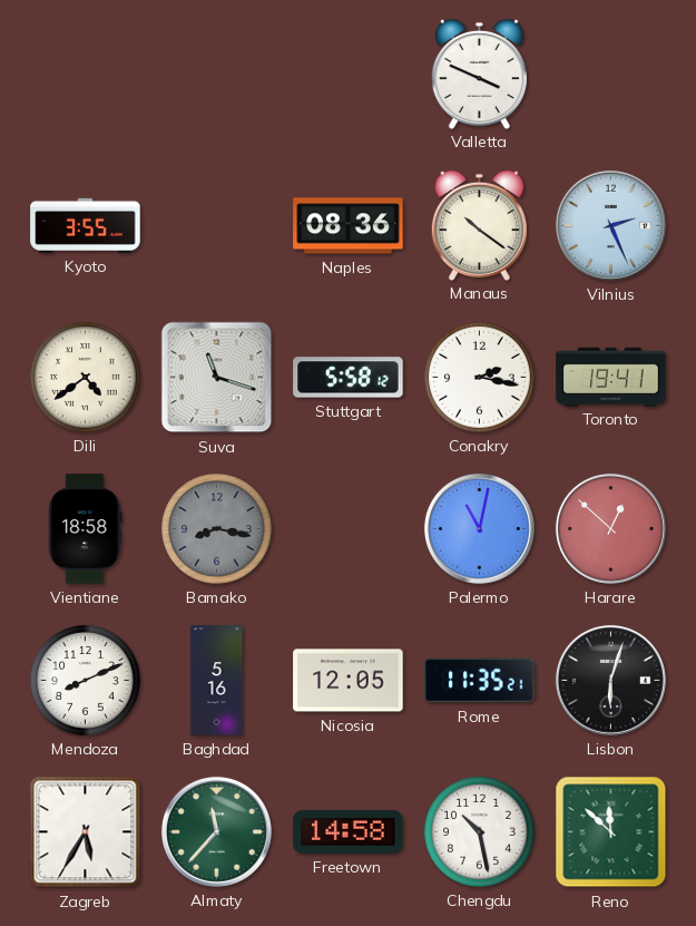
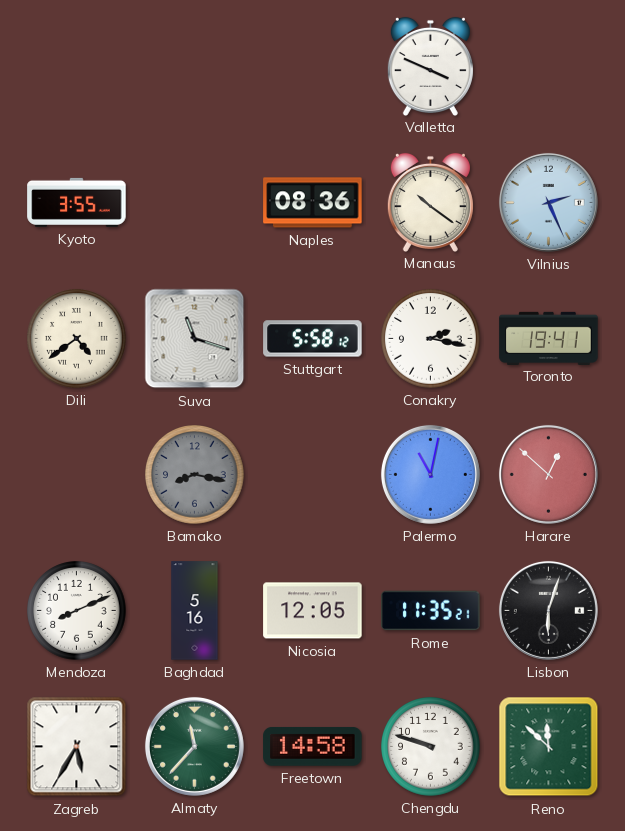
Vientiane: 18:58 -> none
Chengdu: 10:28 -> 9:48
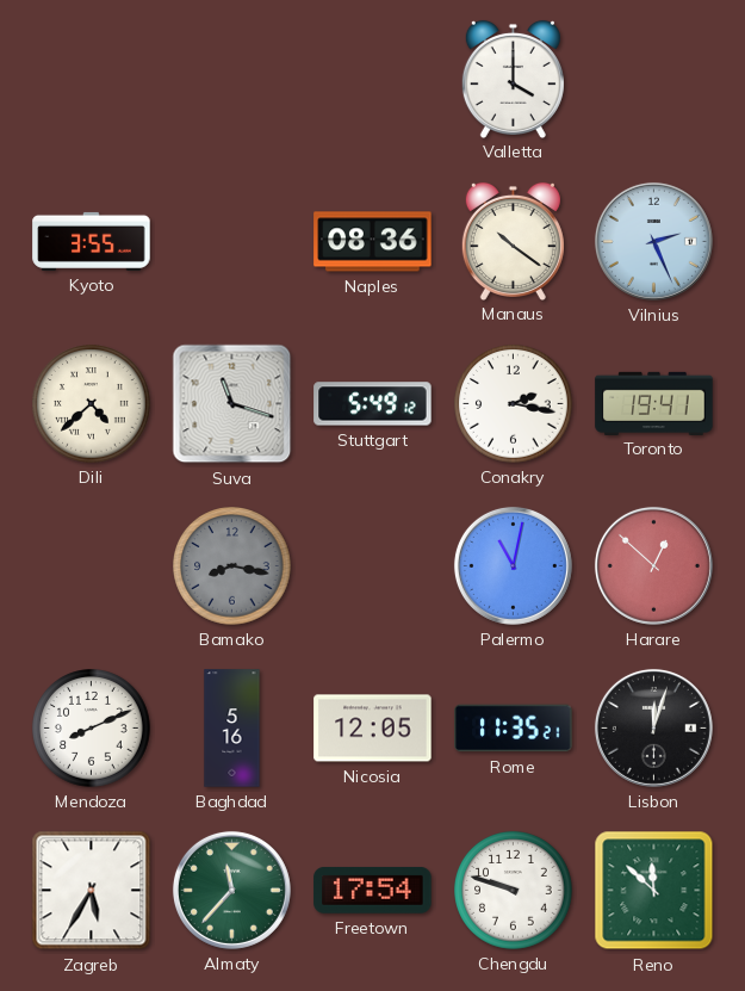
Valletta: 3:49 -> 4:00
Dili: 4:39 -> 4:38
Stuttgart: 5:58 -> 5:49
Lisbon: 6:03 -> 12:03
Freetown: 14:58 -> 17:54
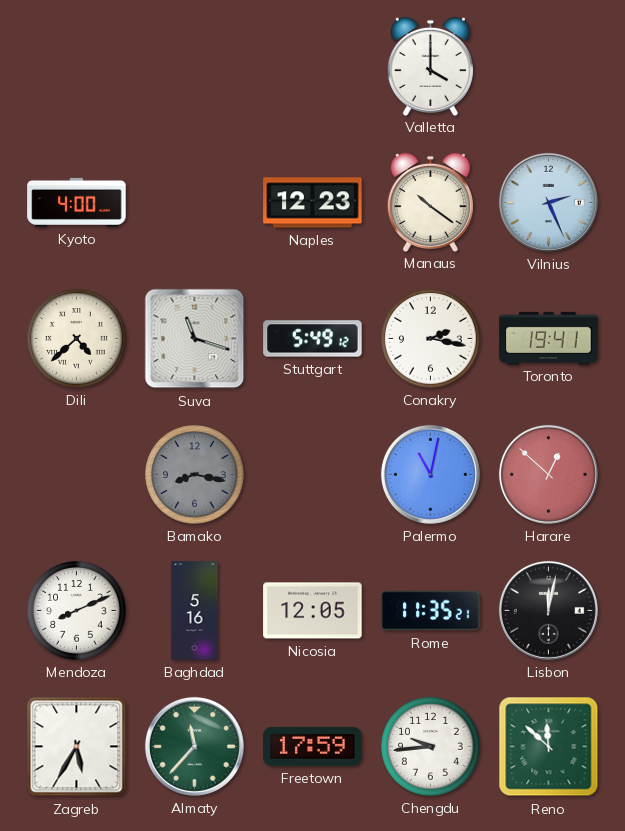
Kyoto: 3:55 -> 4:00
Naples: 08:36 -> 12:23
Lisbon: 12:03 -> 12:02
Freetown: 17:54 -> 17:59
Chengdu: 9:48 -> 9:44
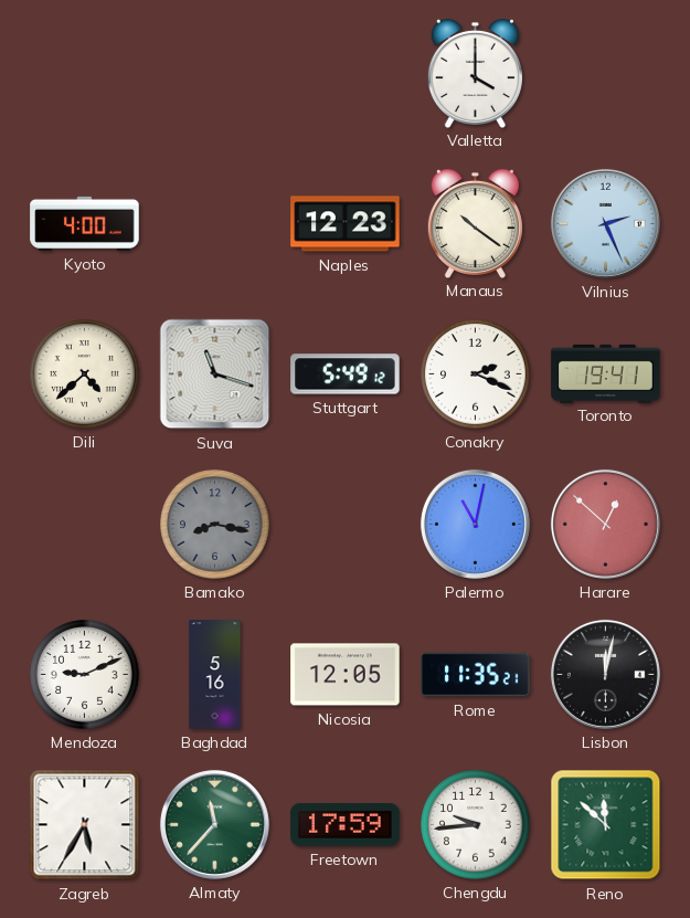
Conakry: 2:17 -> 2:19
Mendoza: 8:11 -> 9:11
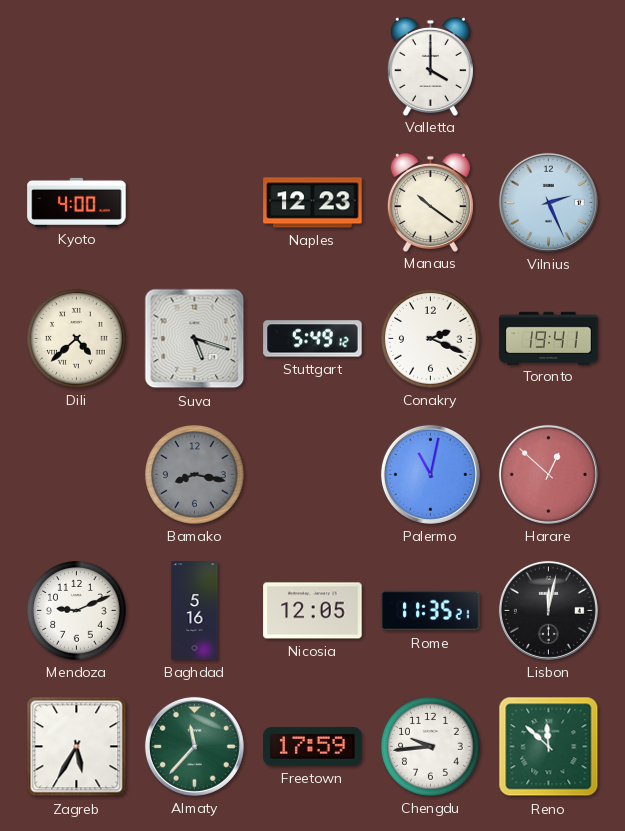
Suva: 11:18 -> 5:18
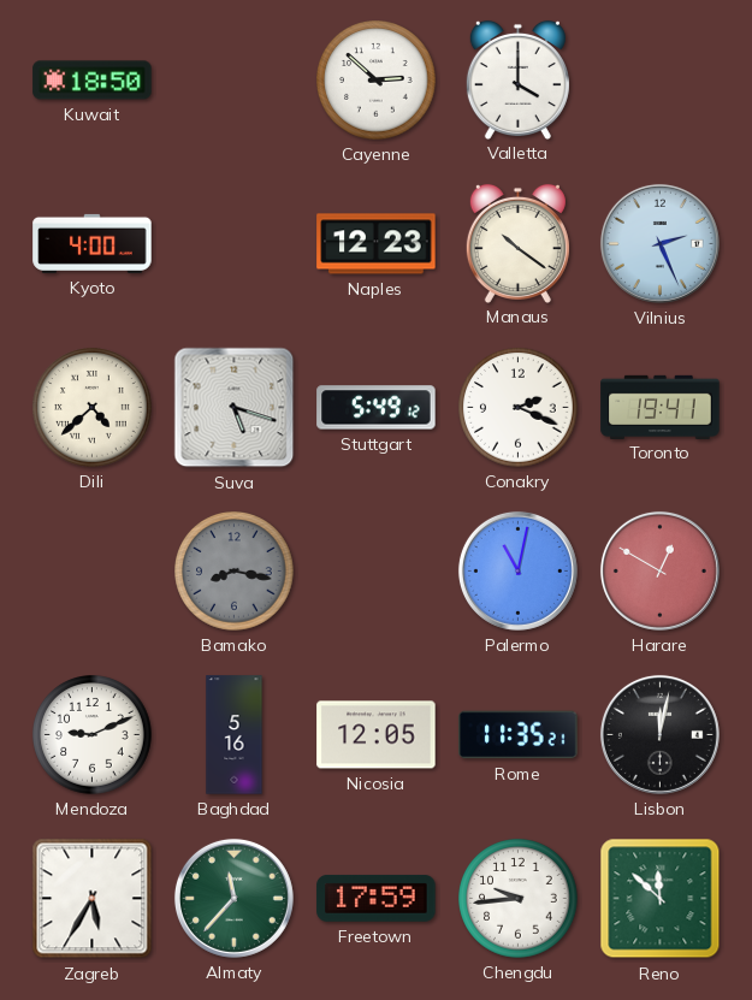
Kuwait: none -> 18:50
Cayenne: none -> 2:52
Harare: 12:52 -> 12:50
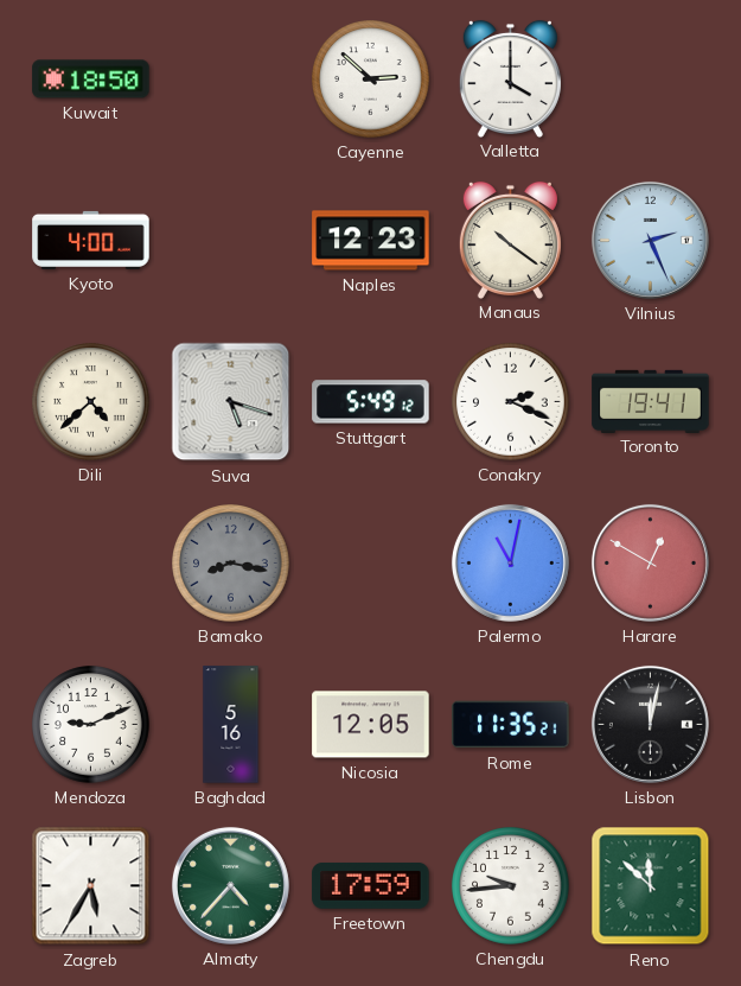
Almaty: 11:37 -> 4:37
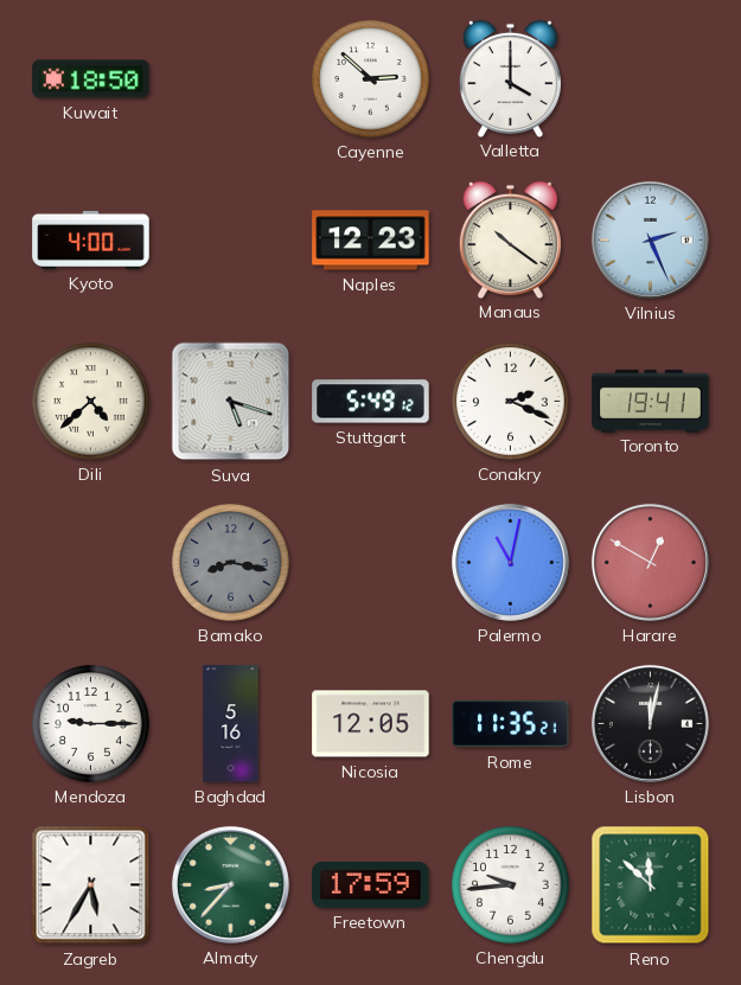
Mendoza: 9:11 -> 9:15
Almaty: 4:37 -> 8:37
